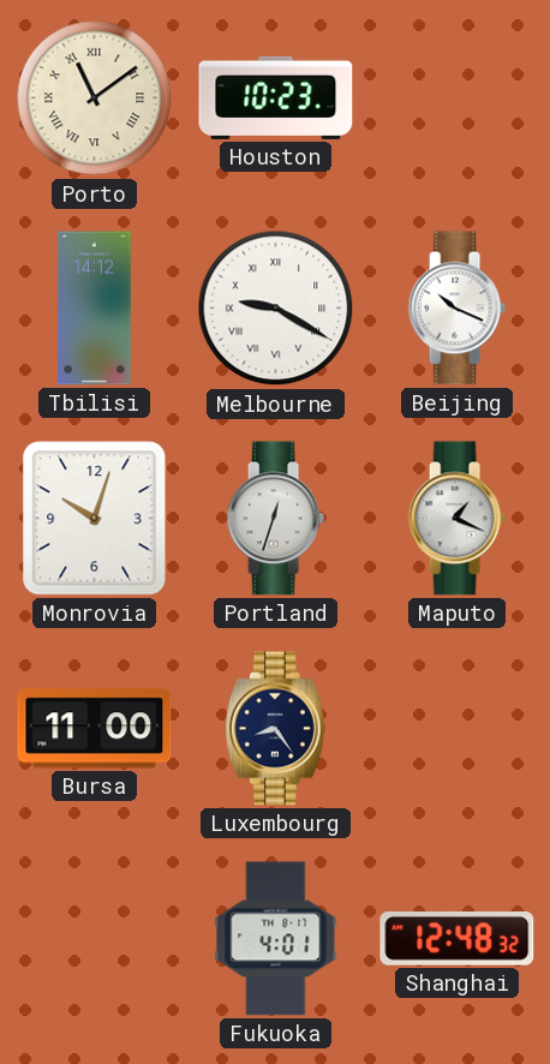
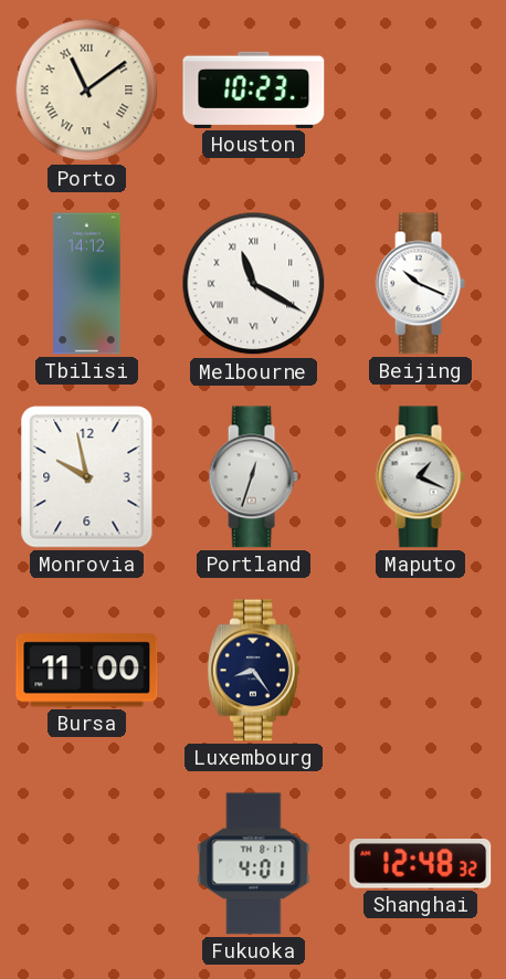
Melbourne: 9:20 -> 11:20
Monrovia: 10:03 -> 9:58
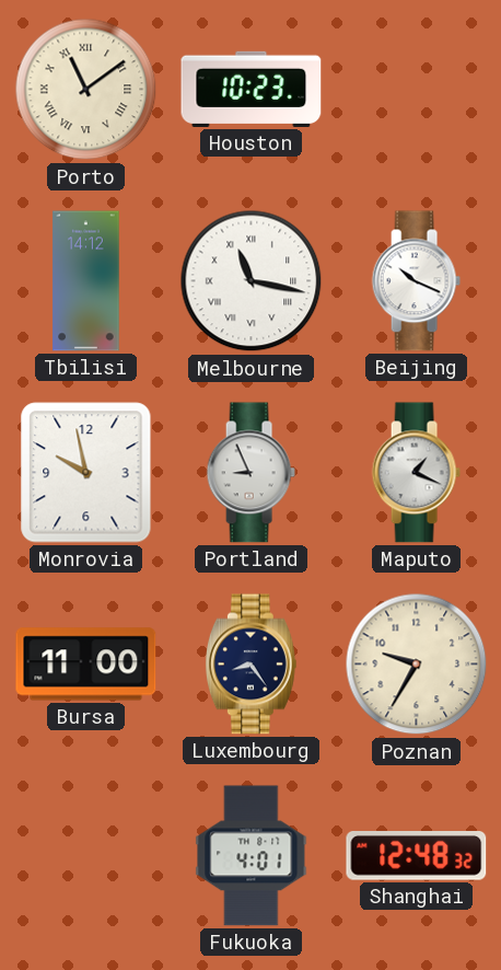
Melbourne: 11:20 -> 11:17
Portland: 12:33 -> 8:56
Poznan: none -> 9:35
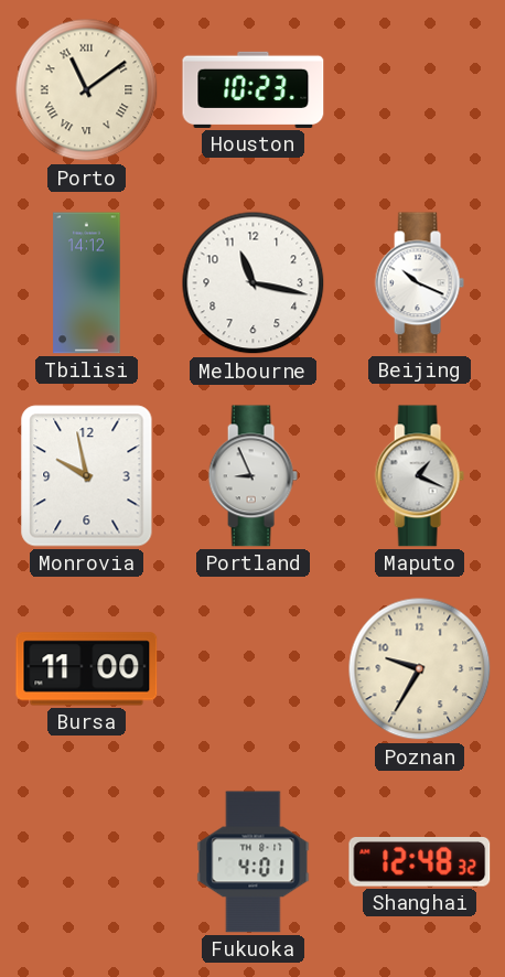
Melbourne numerals: Roman -> Arabic
Luxembourg: 8:24 -> none
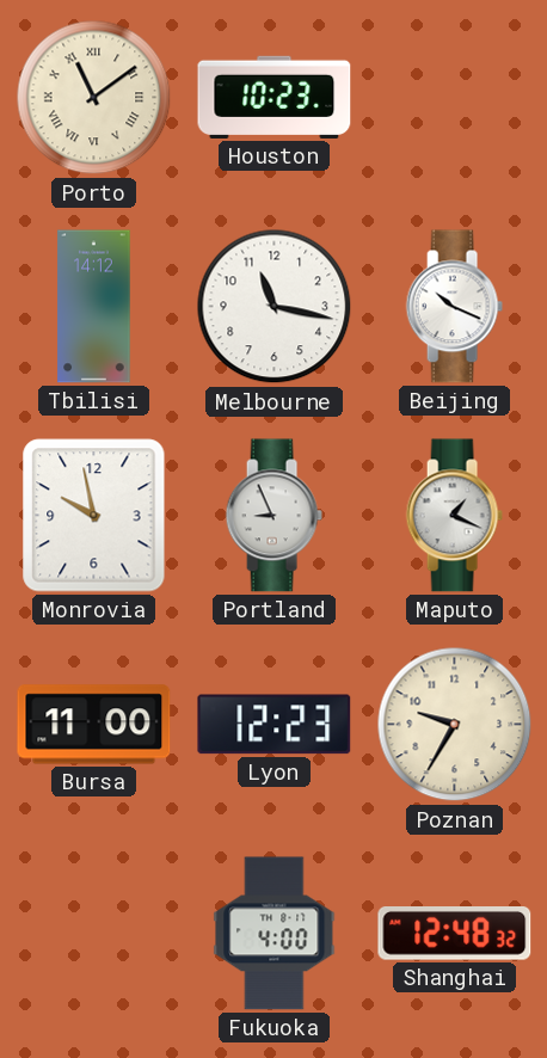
Lyon: none -> 12:23
Fukuoka: 4:01 -> 4:00
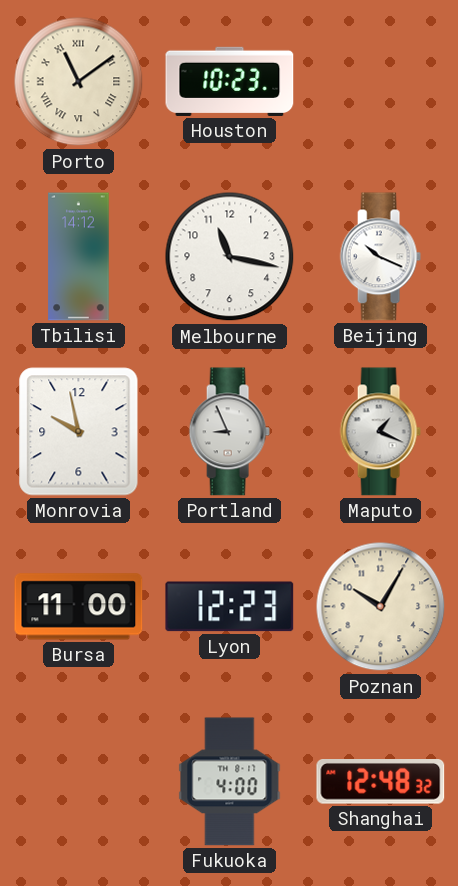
Poznan: 9:35 -> 10:05
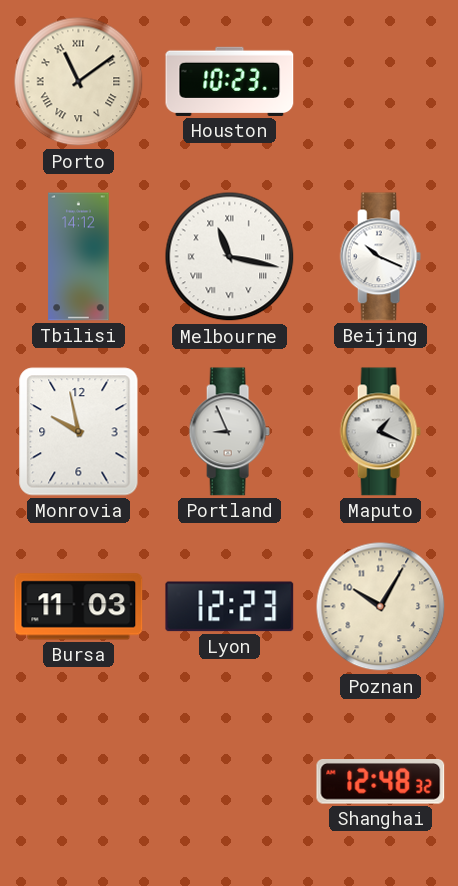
Melbourne numerals: Arabic -> Roman
Bursa: 11:00 -> 11:03
Fukuoka: 4:00 -> none
